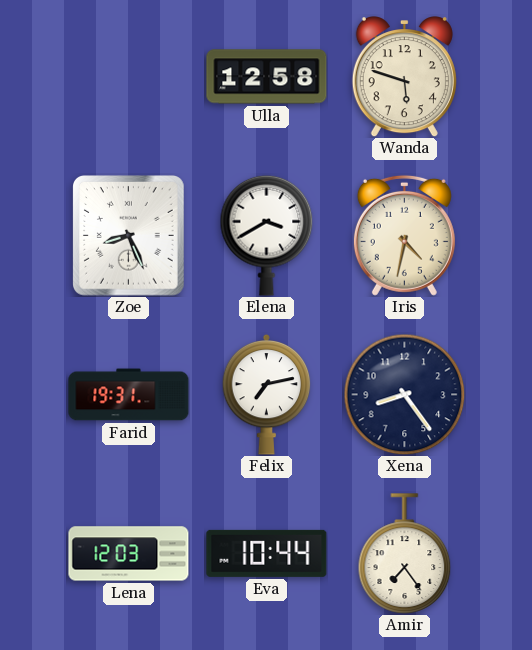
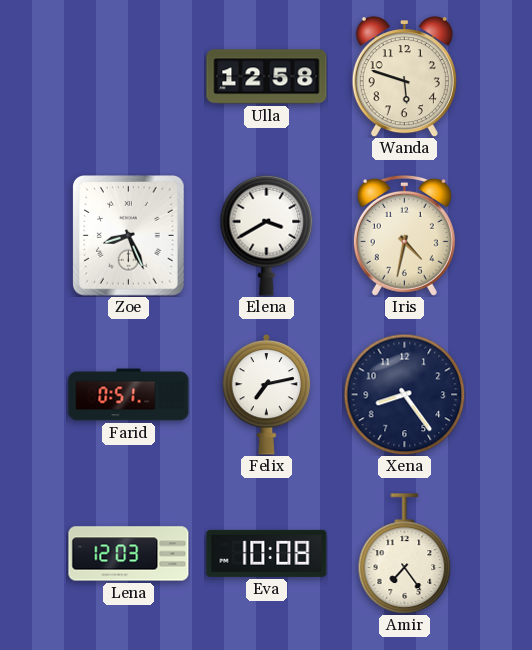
Farid: 19:31 -> 0:51
Eva: 10:44 -> 10:08
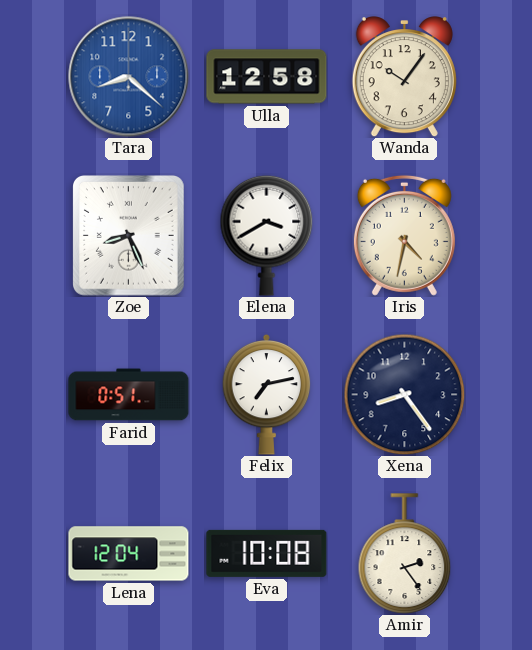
Tara: none -> 8:22
Wanda: 5:48 -> 10:06
Lena: 12:03 -> 12:04
Amir: 7:24 -> 2:24
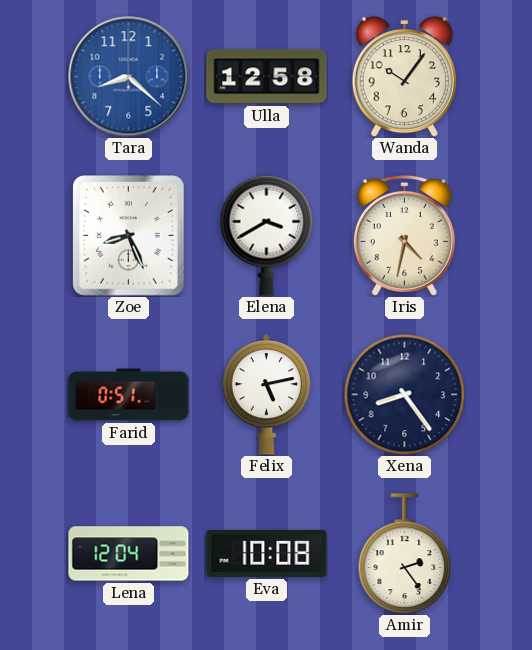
Felix: 7:13 -> 5:13
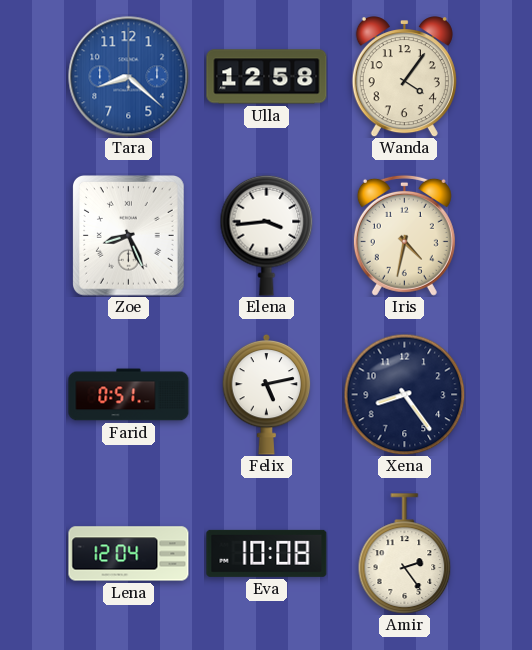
Wanda: 10:06 -> 4:06
Elena: 3:40 -> 3:44
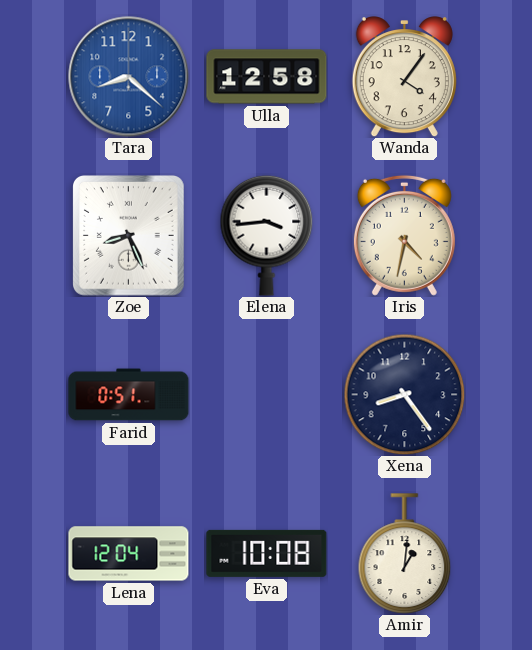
Felix: 5:13 -> none
Amir: 2:24 -> 1:01
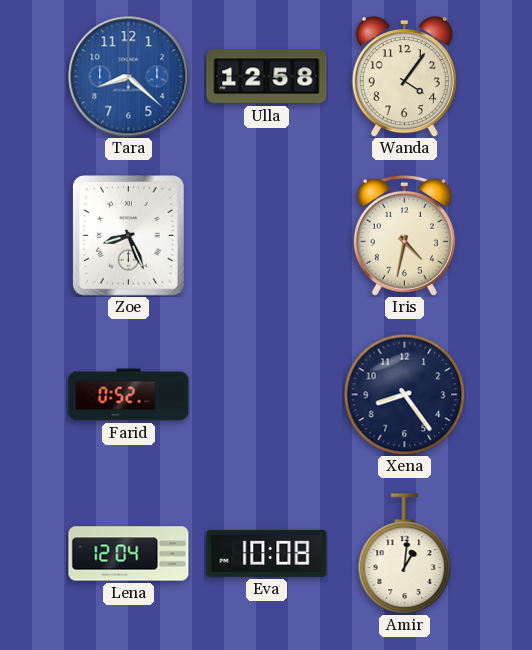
Elena: 3:44 -> none
Farid: 0:51 -> 0:52
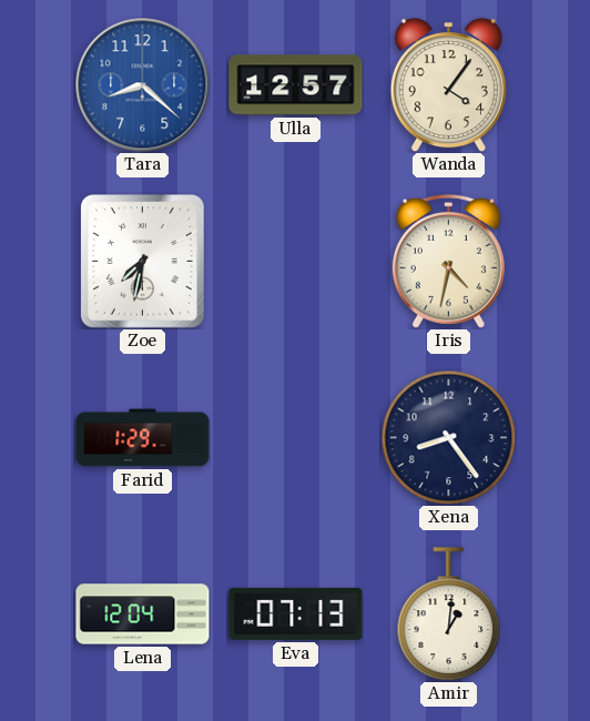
Ulla: 12:58 -> 12:57
Zoe: 8:26 -> 7:32
Farid: 0:52 -> 1:29
Eva: 10:08 -> 07:13
